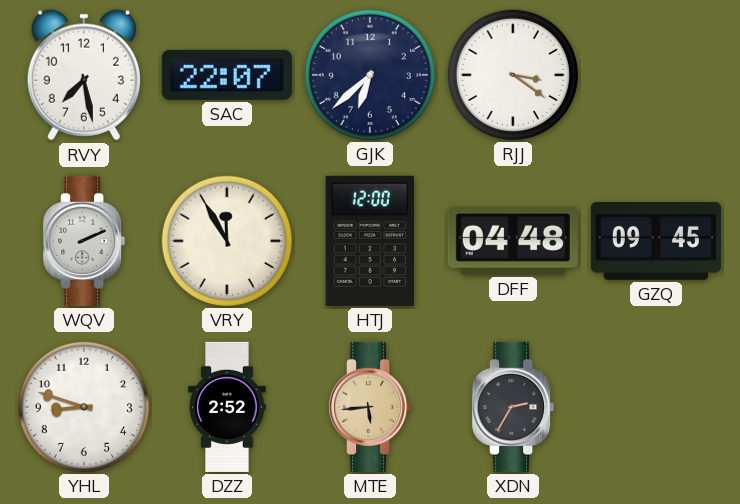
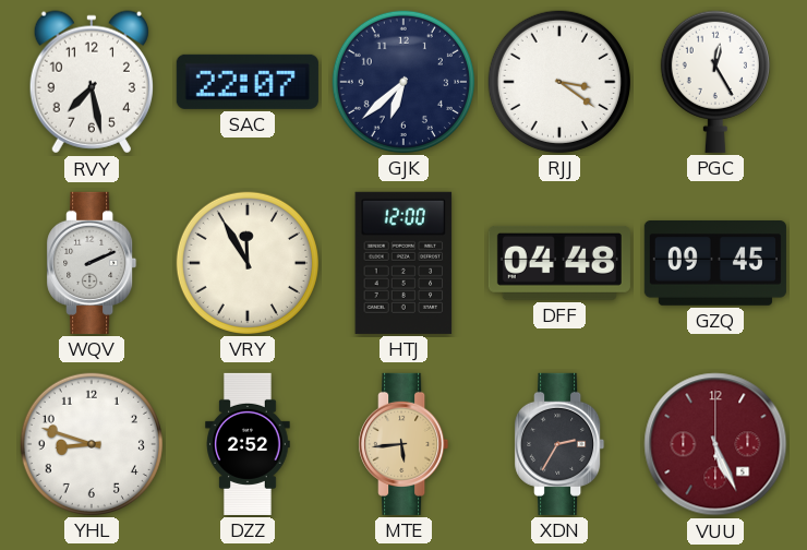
PGC: none -> 12:25
VUU: none -> 5:26
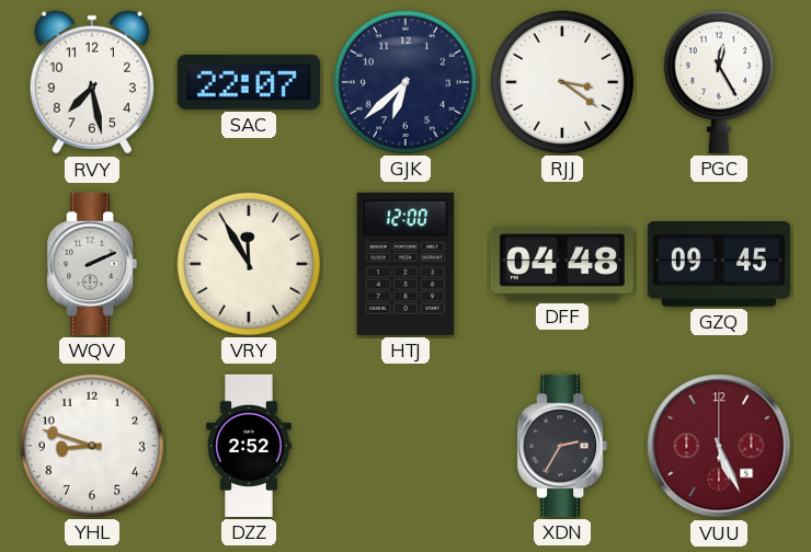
MTE: 5:44 -> none
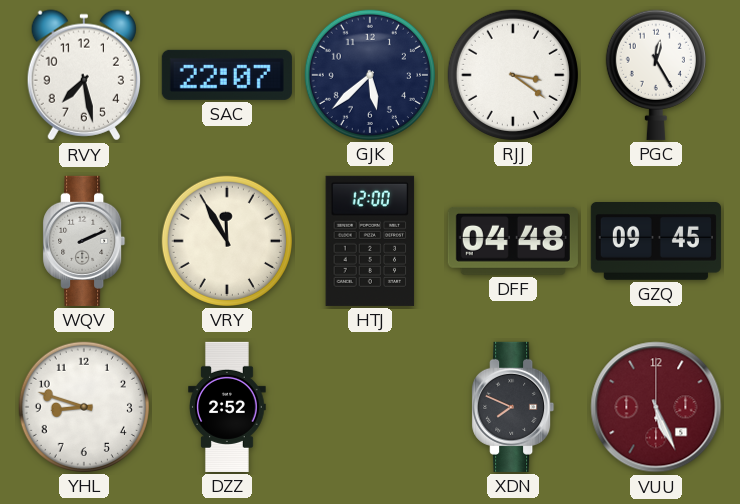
GJK: 6:38 -> 5:38
XDN: 2:35 -> 7:49
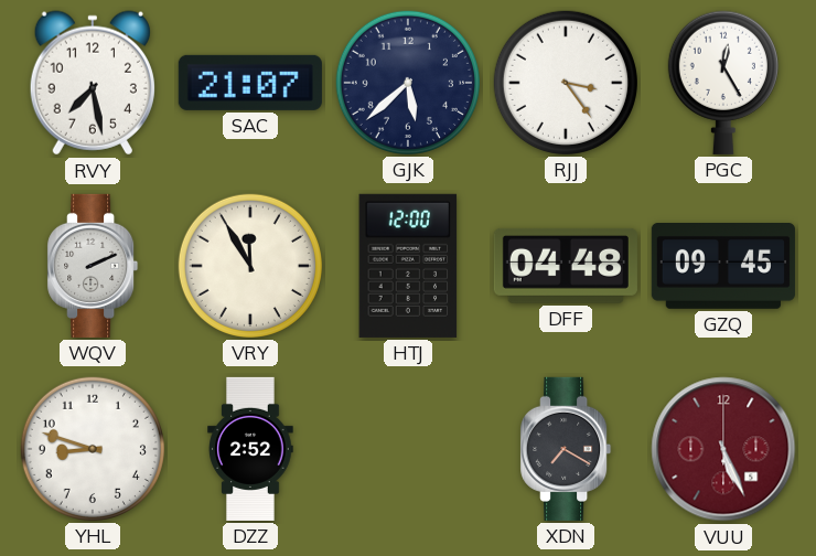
SAC: 22:07 -> 21:07
RJJ: 3:21 -> 3:24
XDN: 7:49 -> 7:20
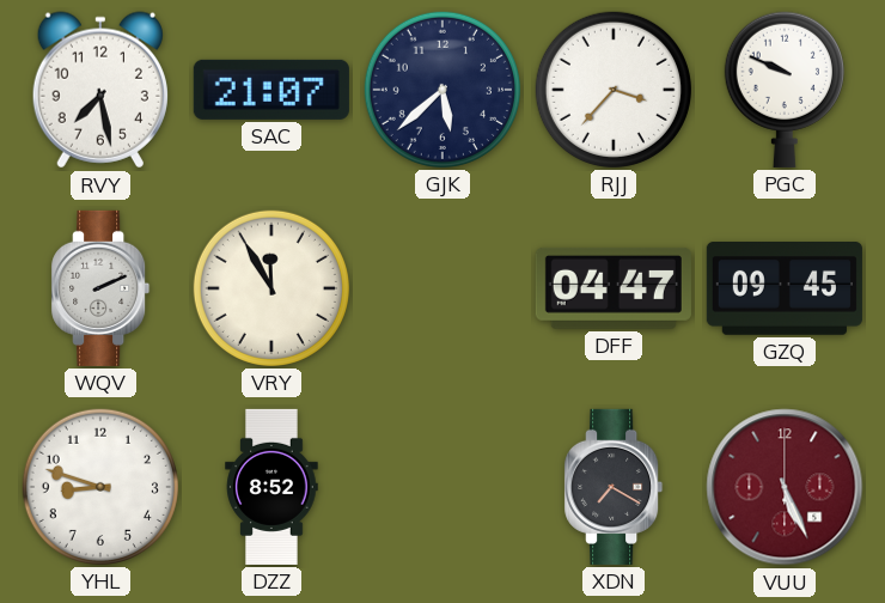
RJJ: 3:24 -> 3:37
PGC: 12:25 -> 9:49
HTJ: 12:00 -> none
DFF: 04:48 -> 04:47
DZZ: 2:52 -> 8:52
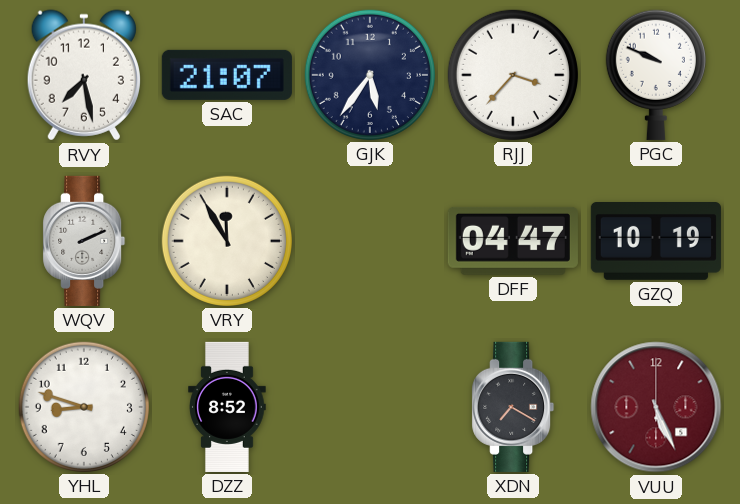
GJK: 5:38 -> 5:36
GZQ: 09:45 -> 10:19
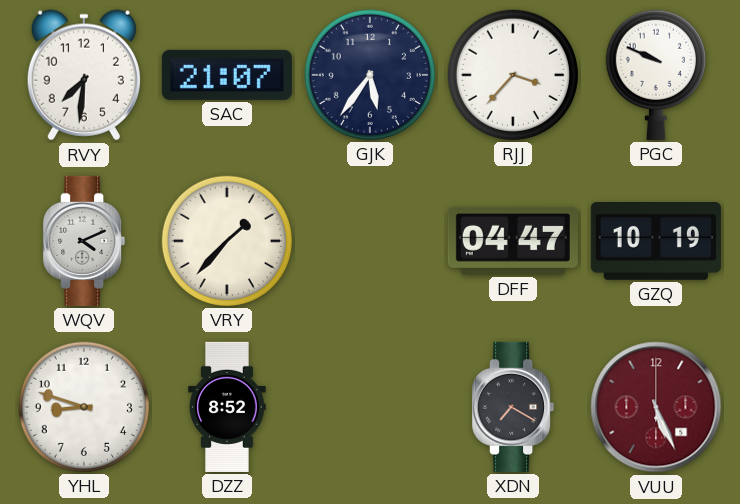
RVY: 7:28 -> 7:31
WQV: 2:11 -> 4:11
VRY: 11:55 -> 1:37
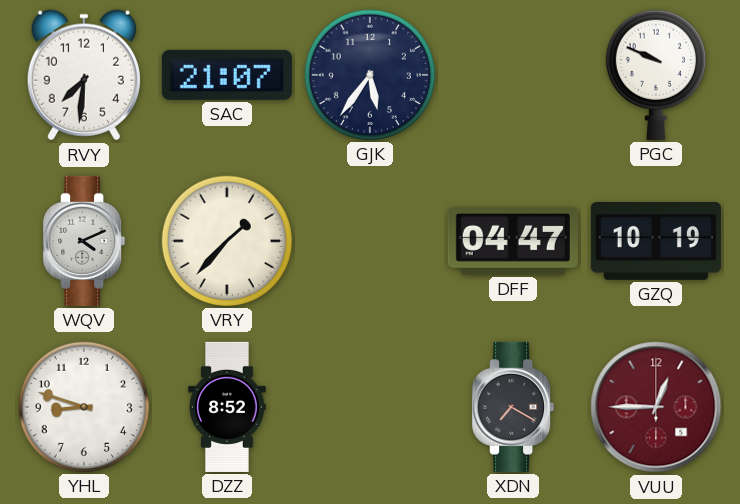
RJJ: 3:37 -> none
VUU: 5:26 -> 12:45
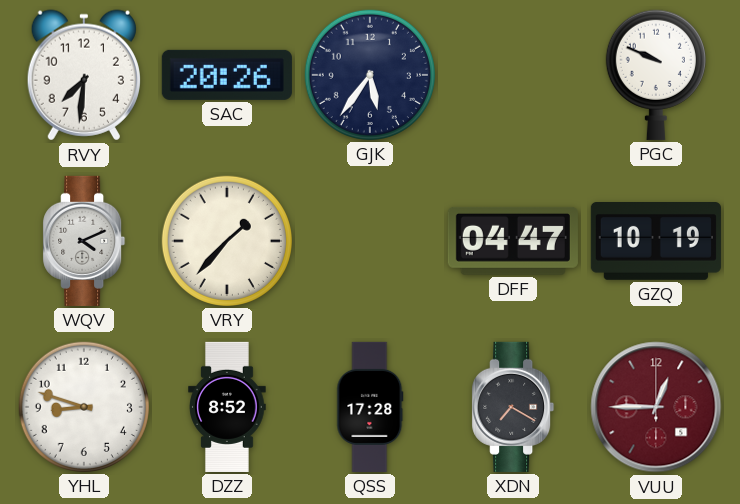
SAC: 21:07 -> 20:26
QSS: none -> 17:28
